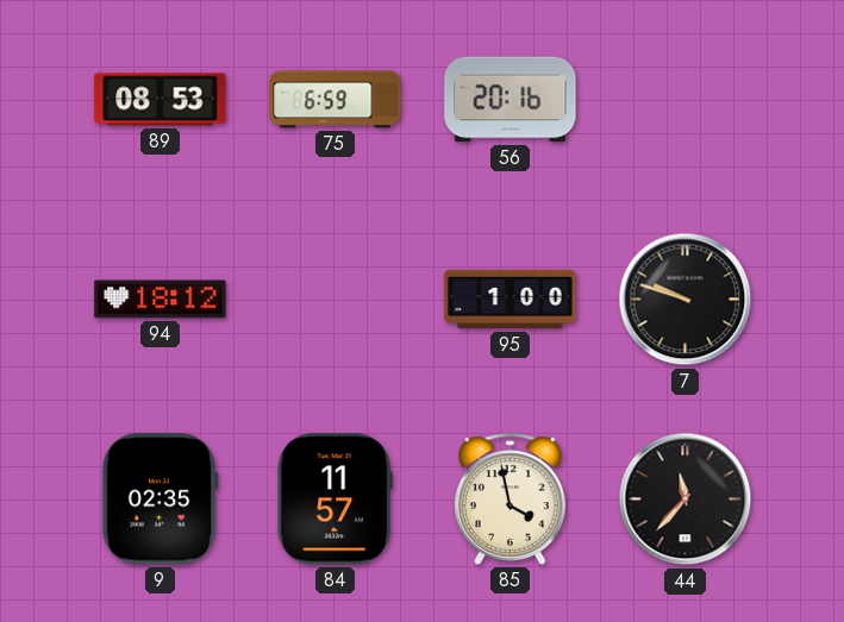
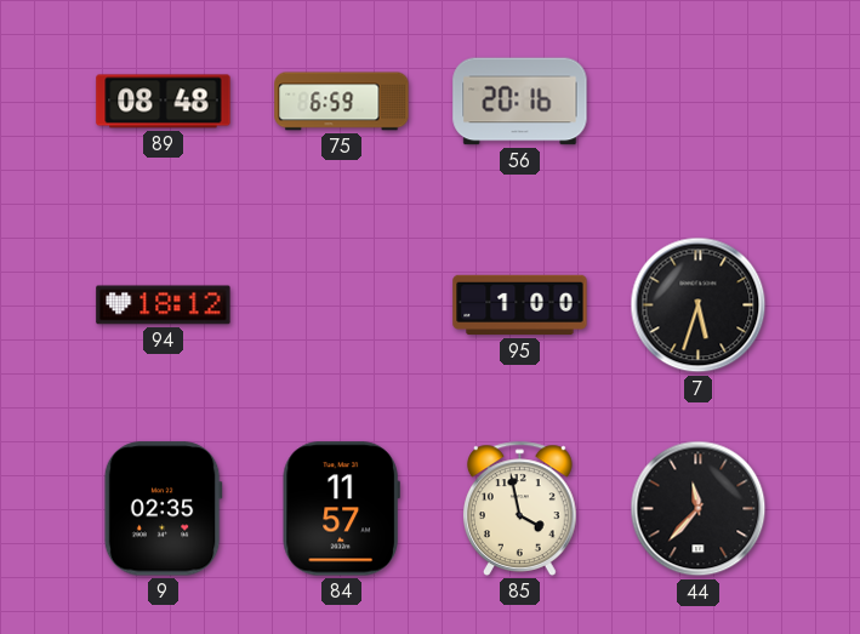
89: 08:53 -> 08:48
7: 9:48 -> 5:33
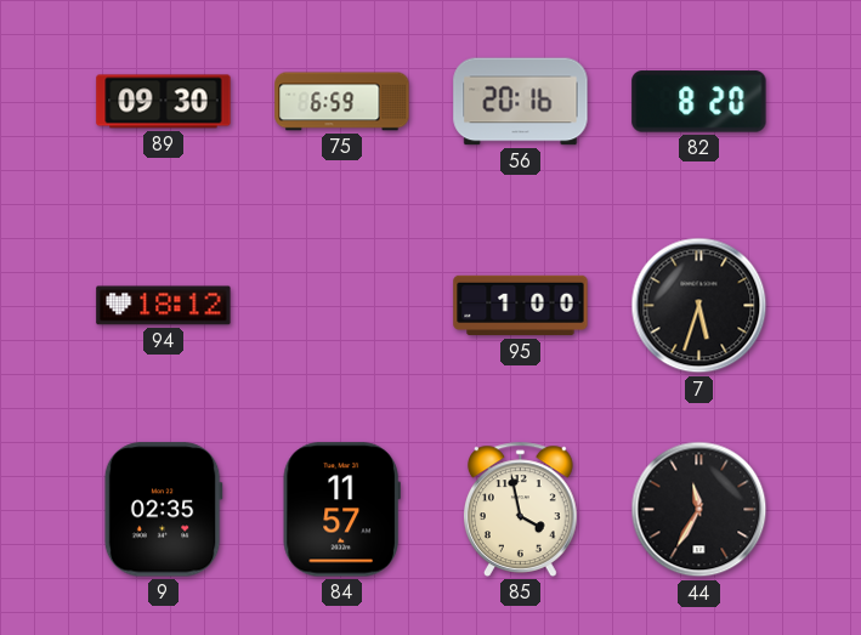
89: 08:48 -> 09:30
82: none -> 8:20
44: 11:37 -> 11:35
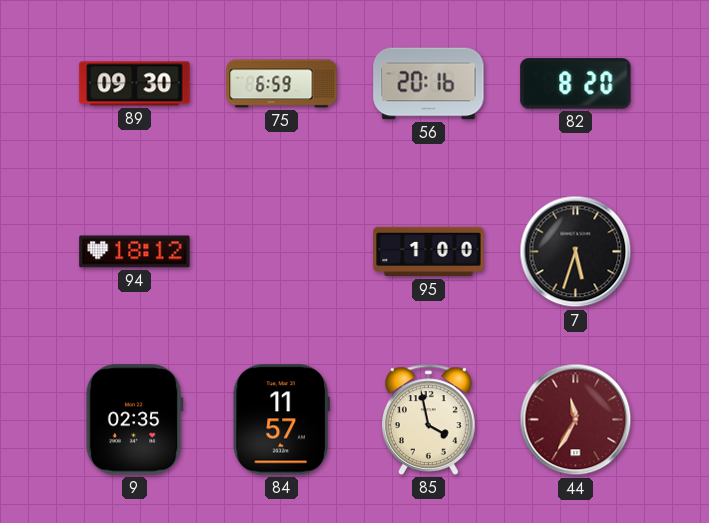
44 dial: black -> burgundy
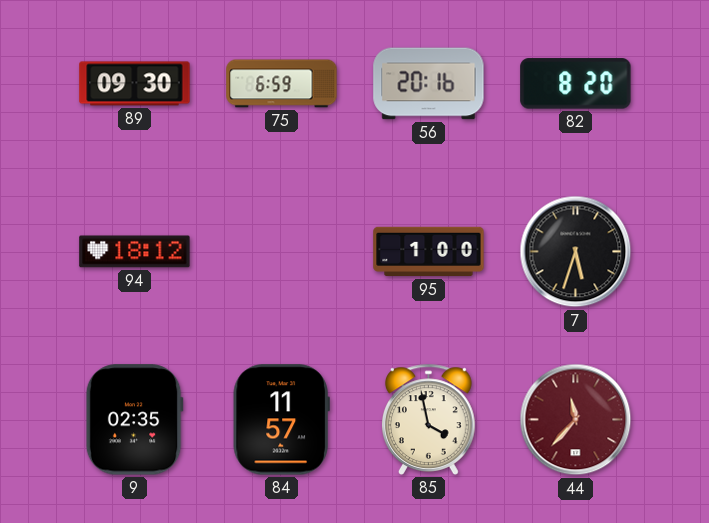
44: 11:35 -> 11:37
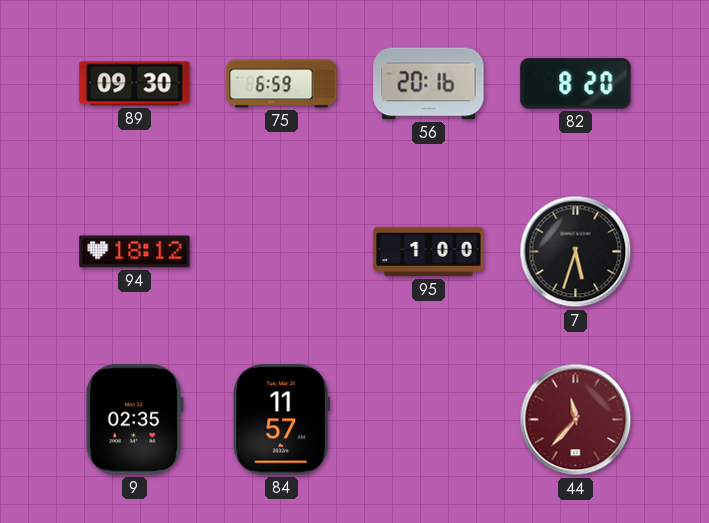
85: 3:58 -> none
